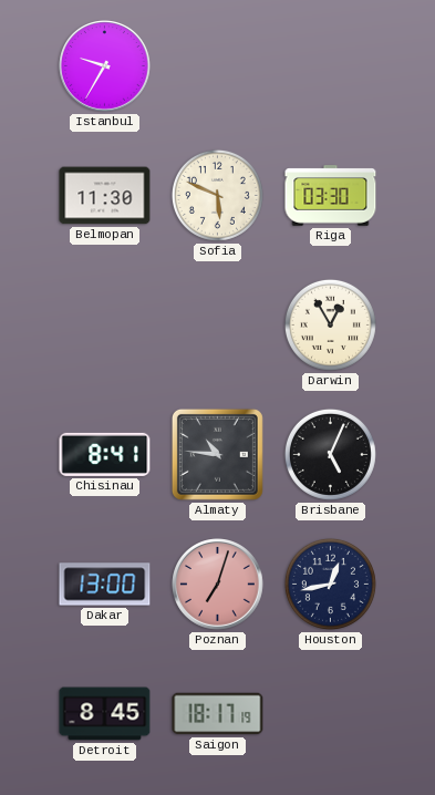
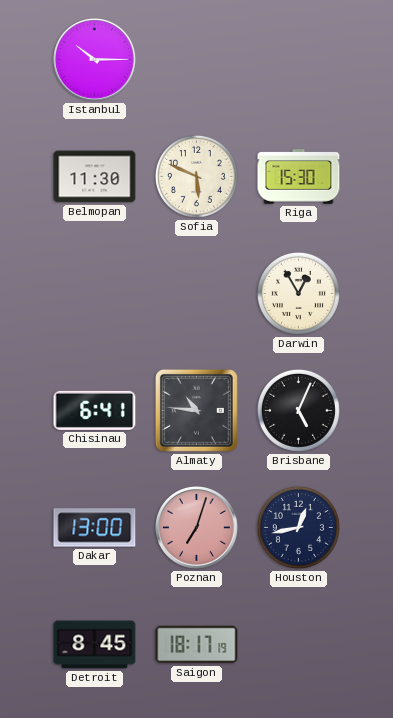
Istanbul: 9:35 -> 10:15
Riga: 03:30 -> 15:30
Chisinau: 8:41 -> 6:41
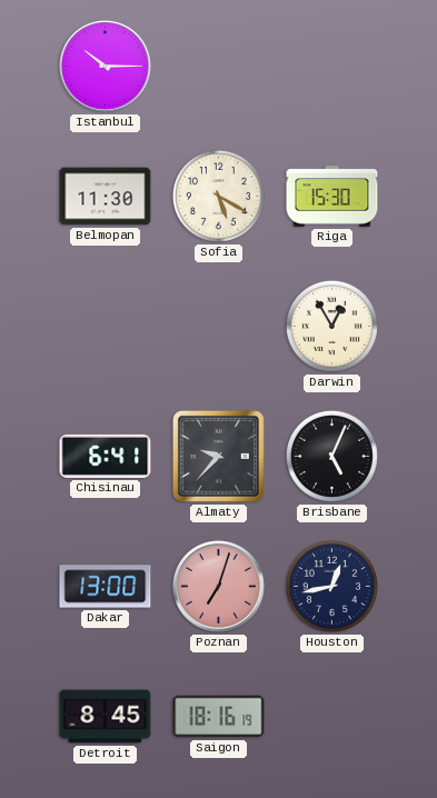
Sofia: 5:49 -> 5:20
Almaty: 10:46 -> 9:37
Saigon: 18:17 -> 18:16
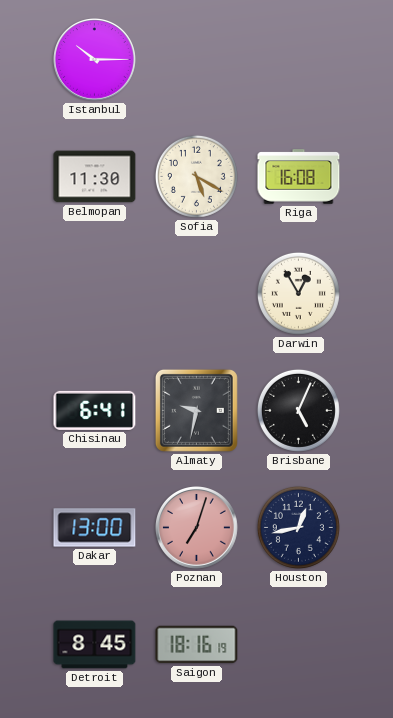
Riga: 15:30 -> 16:08
Almaty: 9:37 -> 9:32
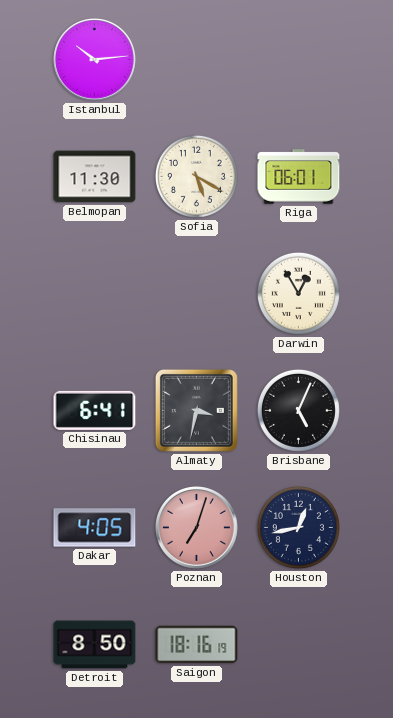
Istanbul: 10:15 -> 10:14
Riga: 16:08 -> 06:01
Almaty: 9:32 -> 3:32
Dakar: 13:00 -> 4:05
Detroit: 8:45 -> 8:50
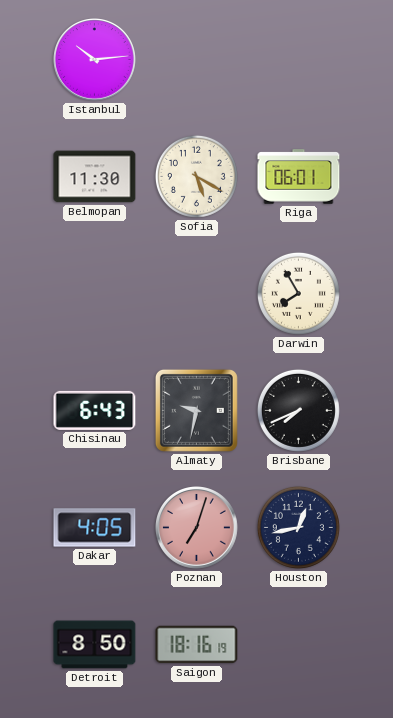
Darwin: 12:55 -> 7:55
Chisinau: 6:41 -> 6:43
Almaty: 3:32 -> 9:32
Brisbane: 5:04 -> 7:41
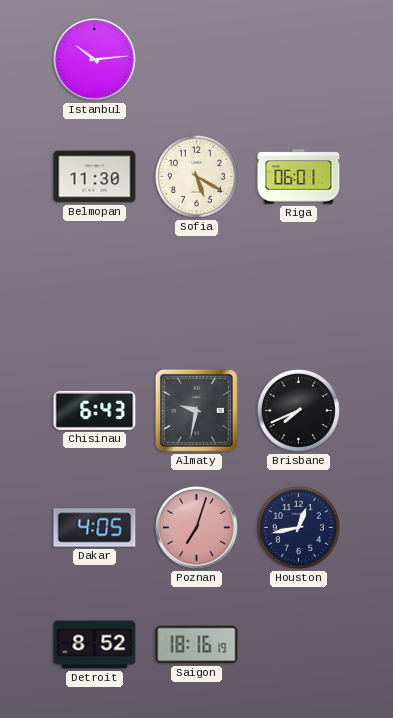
Darwin: 7:55 -> none
Detroit: 8:50 -> 8:52
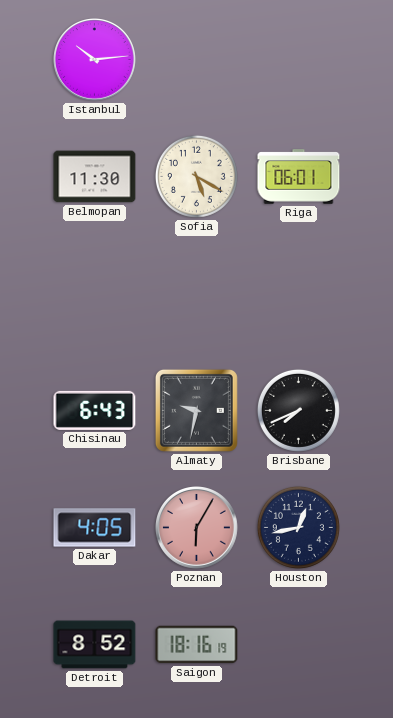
Poznan: 7:03 -> 6:05
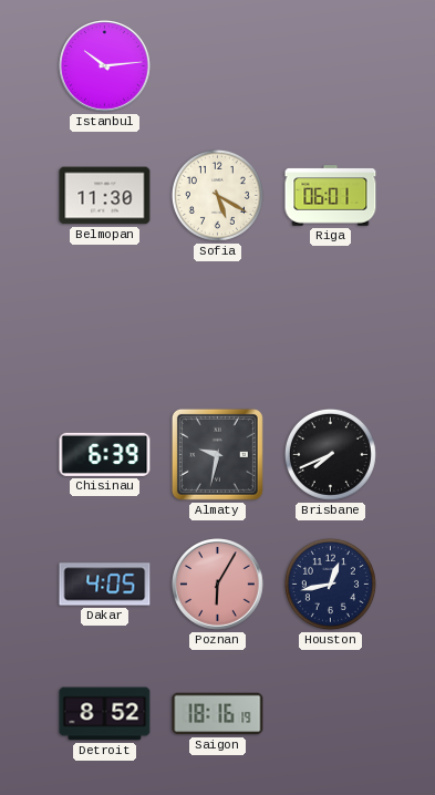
Chisinau: 6:43 -> 6:39
